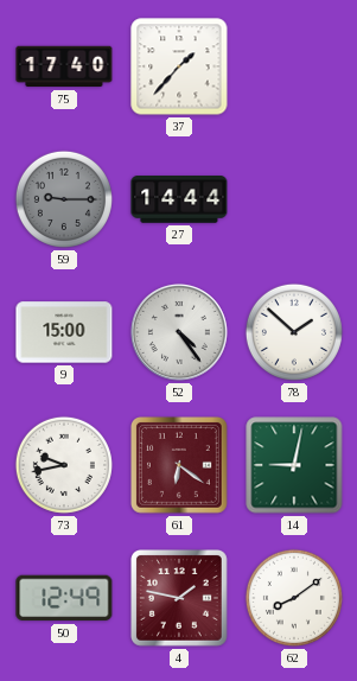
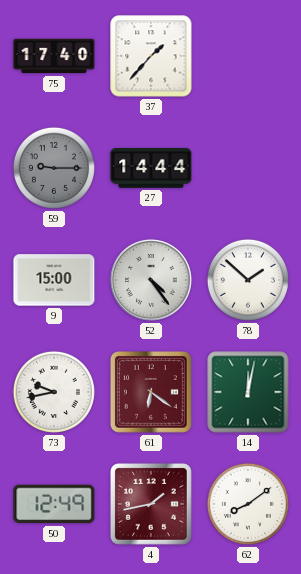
14: 9:02 -> 12:02
4: 1:47 -> 1:43
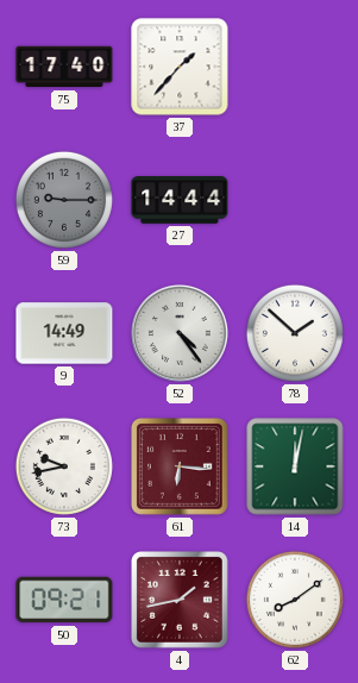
9: 15:00 -> 14:49
61: 6:21 -> 6:16
50: 12:49 -> 09:21
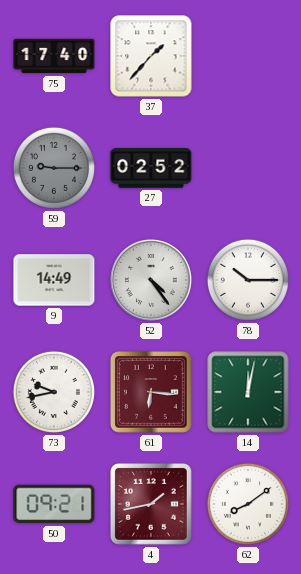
27: 14:44 -> 02:52
78: 1:52 -> 10:15
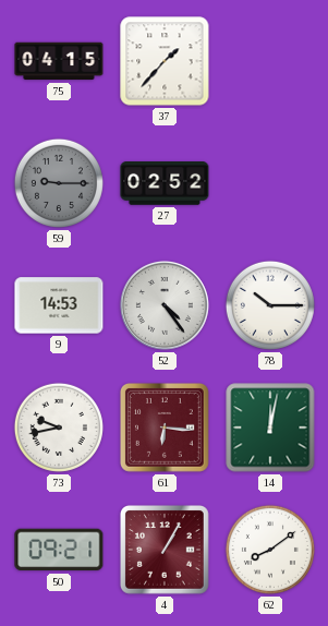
75: 17:40 -> 04:15
9: 14:49 -> 14:53
4: 1:43 -> 1:05
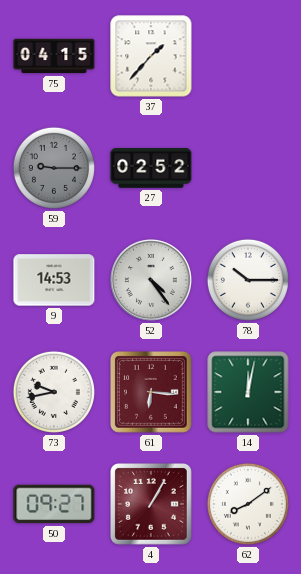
50: 09:21 -> 09:27
